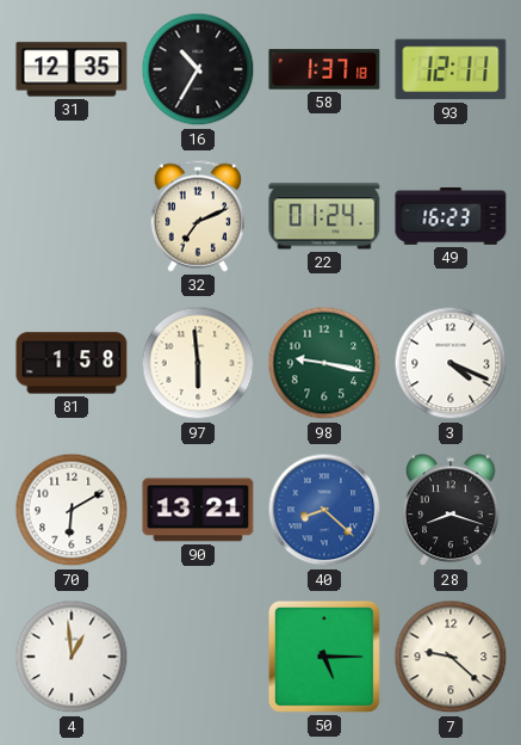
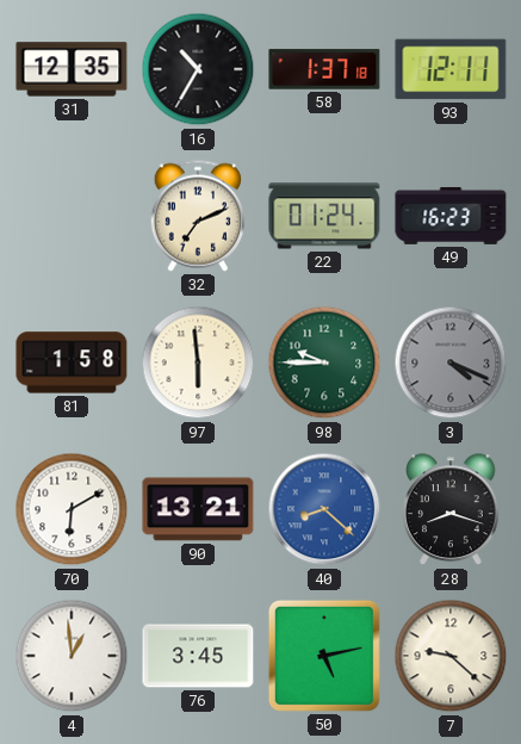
98: 9:17 -> 9:45
3 dial: white -> grey
76: none -> 3:45
50: 5:15 -> 5:13
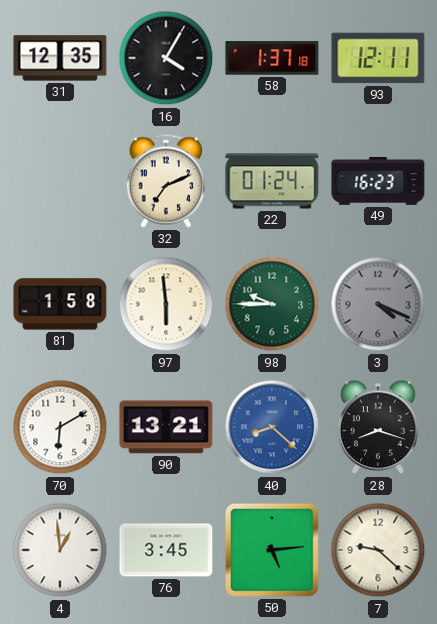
16: 10:35 -> 4:05
50: 5:13 -> 5:14
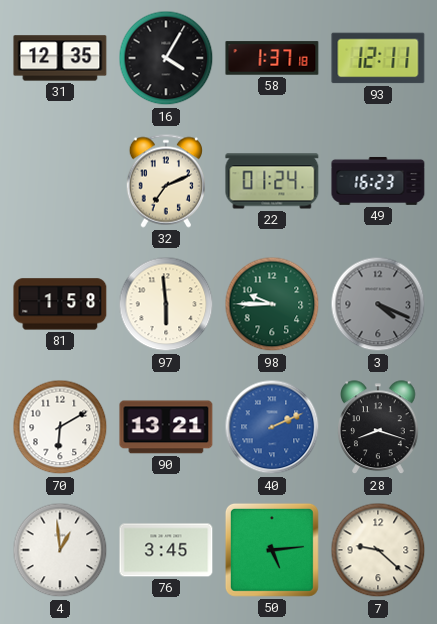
40: 8:22 -> 2:11
